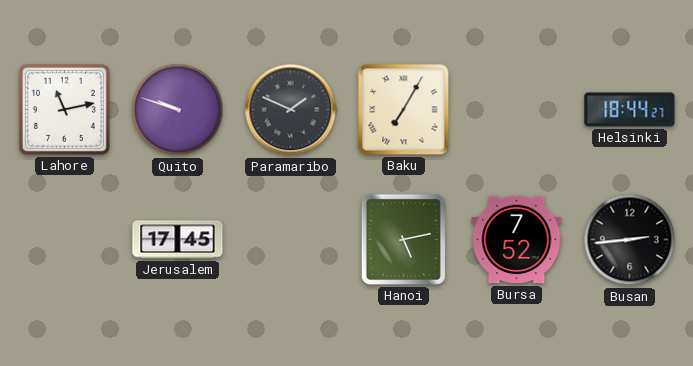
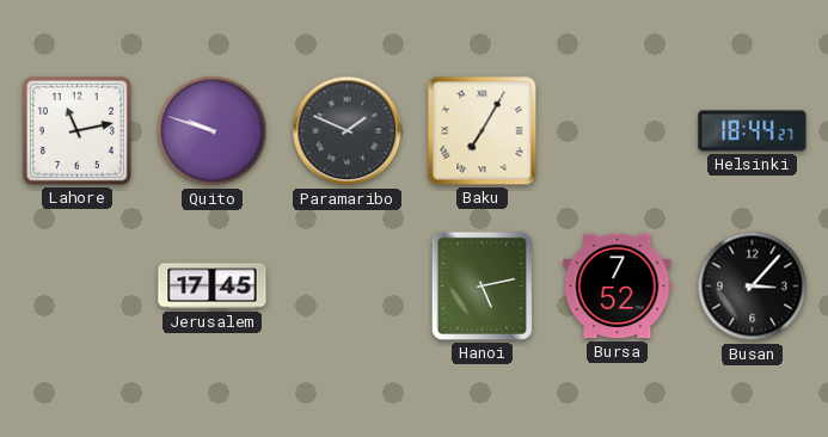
Busan: 2:44 -> 3:07
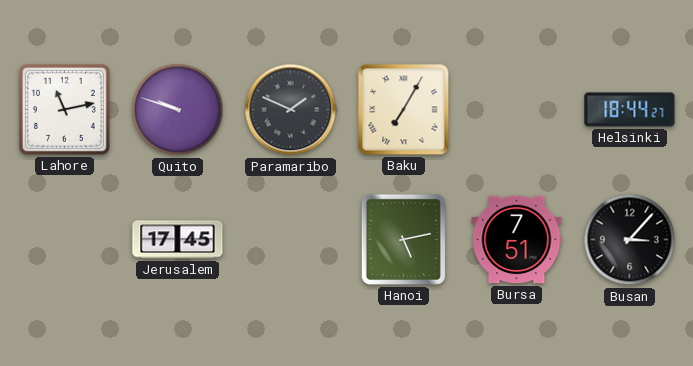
Bursa: 7:52 -> 7:51
